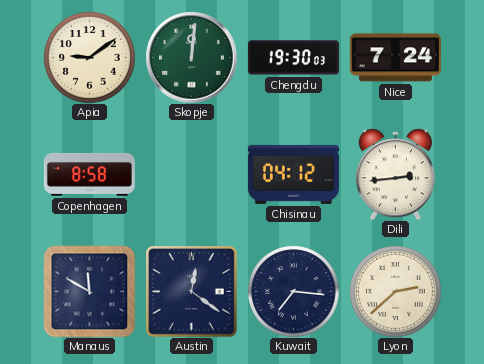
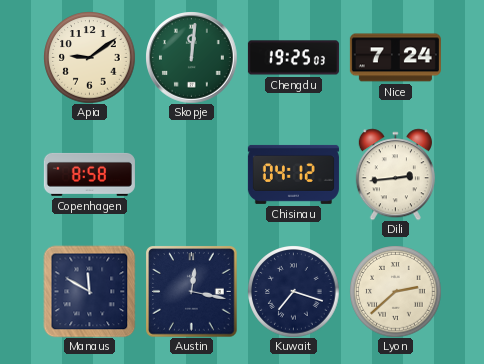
Chengdu: 19:30 -> 19:25
Austin: 12:21 -> 12:17
Kuwait: 7:16 -> 7:18
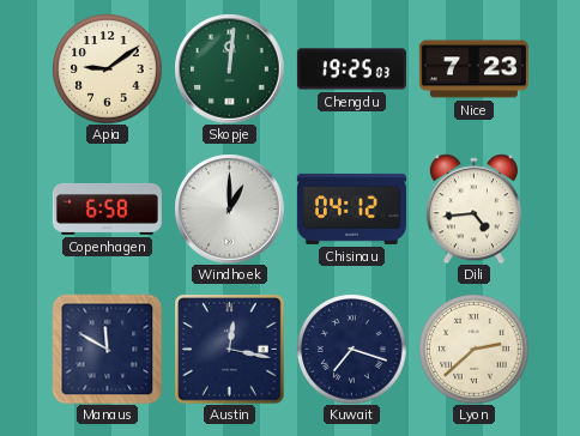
Nice: 7:24 -> 7:23
Copenhagen: 8:58 -> 6:58
Windhoek: none -> 1:00
Dili: 2:44 -> 4:44
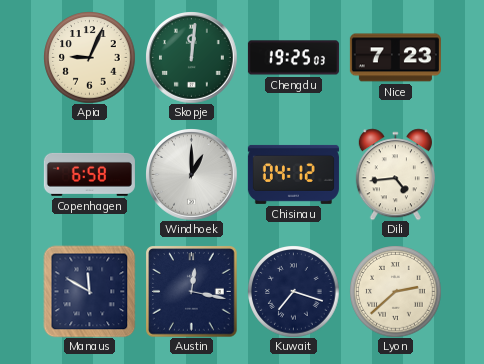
Apia: 9:09 -> 9:04
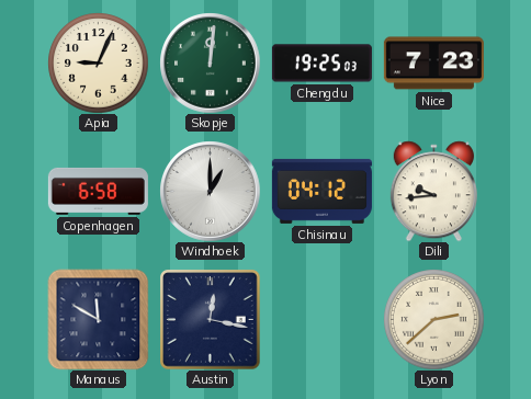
Dili: 4:44 -> 9:44
Kuwait: 7:18 -> none
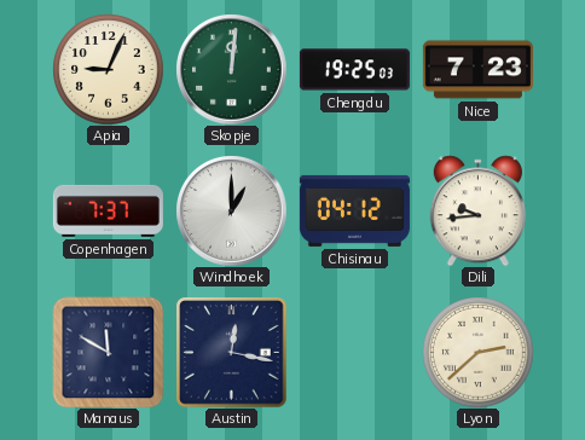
Copenhagen: 6:58 -> 7:37
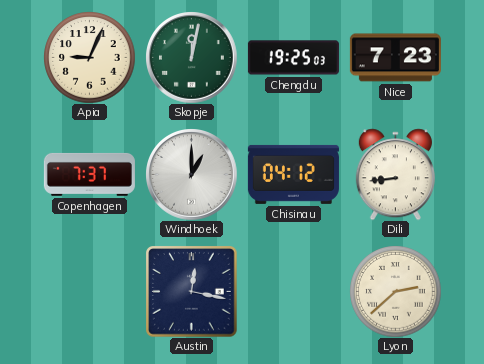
Skopje: 12:01 -> 12:02
Dili: 9:44 -> 8:44
Manaus: 11:50 -> none
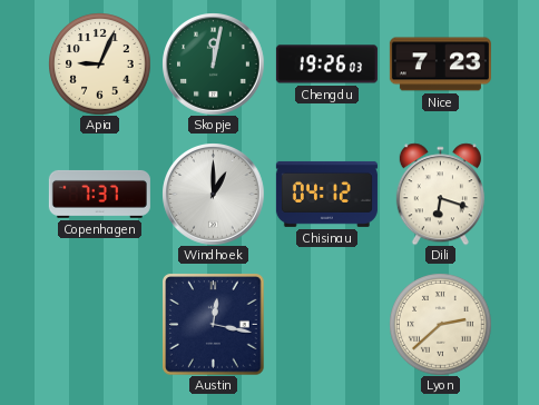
Chengdu: 19:25 -> 19:26
Dili: 8:44 -> 6:18
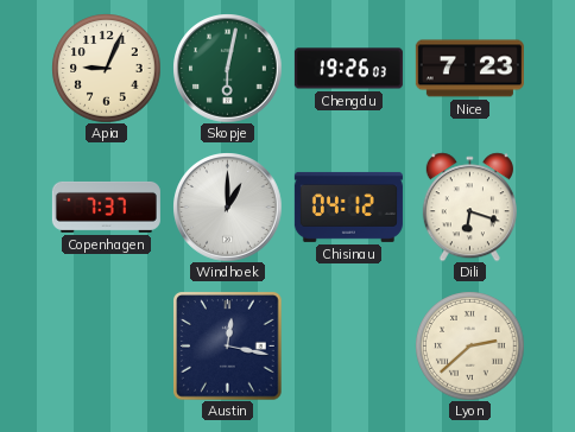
Skopje: 12:02 -> 6:02
